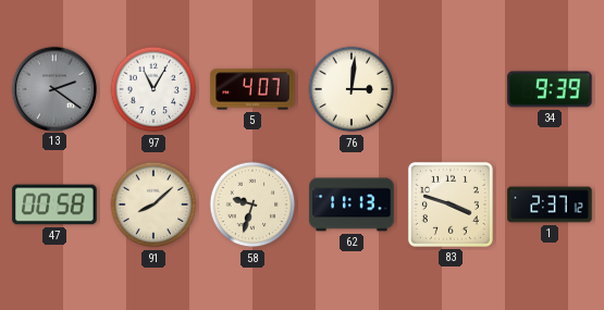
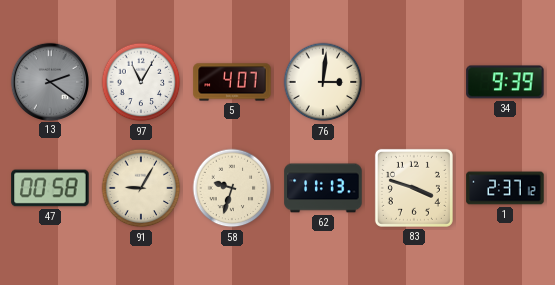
91: 8:08 -> 9:05
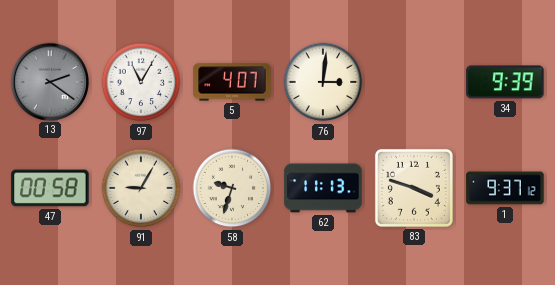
1: 2:37 -> 9:37
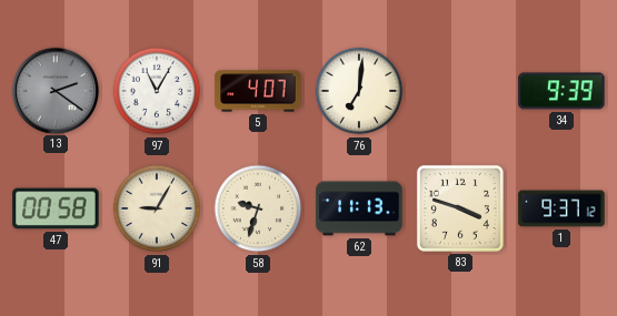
76: 3:01 -> 7:01
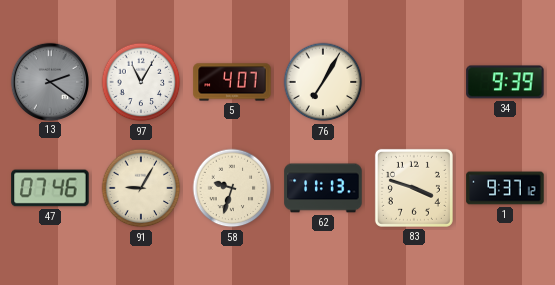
76: 7:01 -> 7:05
47: 00:58 -> 07:46
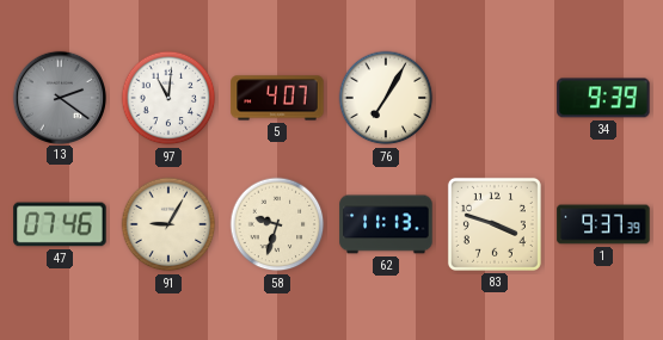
97: 11:05 -> 11:01
1: 9:37:12 -> 9:37:39
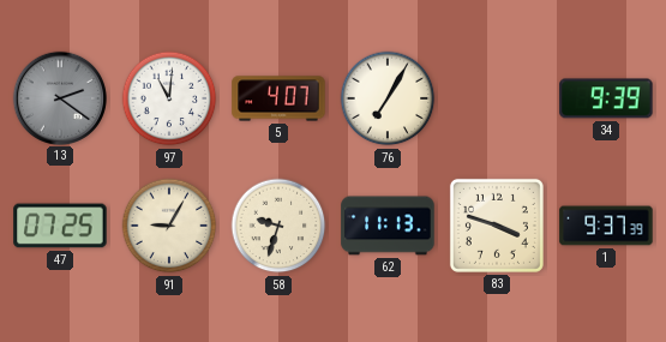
47: 07:46 -> 07:25
